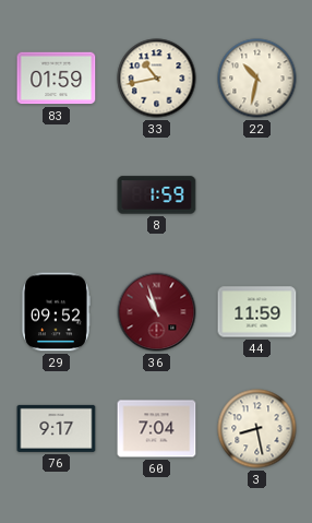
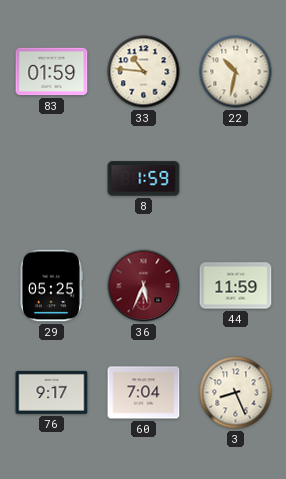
33: 10:43 -> 10:46
29: 09:52 -> 05:25
36: 10:57 -> 5:34
3: 8:28 -> 8:26
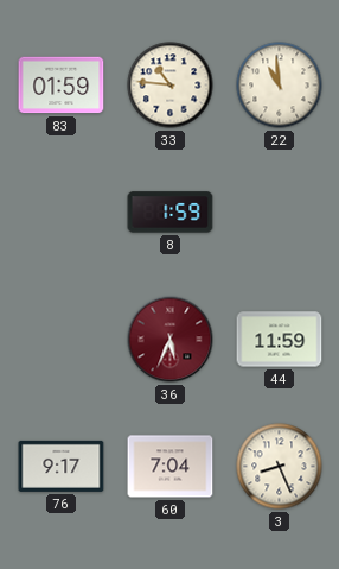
22: 10:32 -> 10:59
29: 05:25 -> none
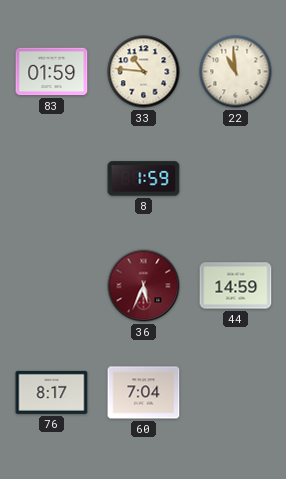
44: 11:59 -> 14:59
76: 9:17 -> 8:17
3: 8:26 -> none
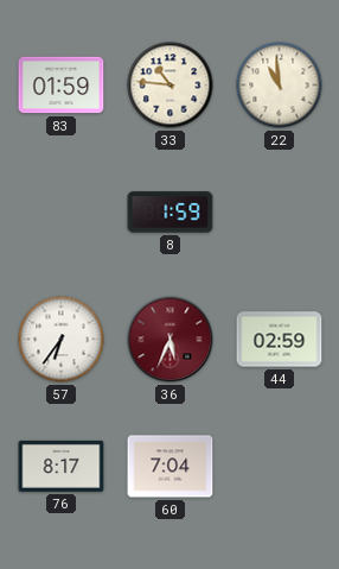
57: none -> 6:36
44: 14:59 -> 02:59
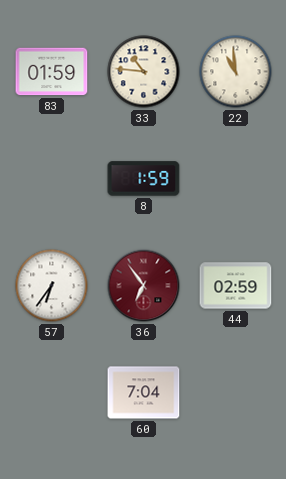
36: 5:34 -> 6:54
76: 8:17 -> none
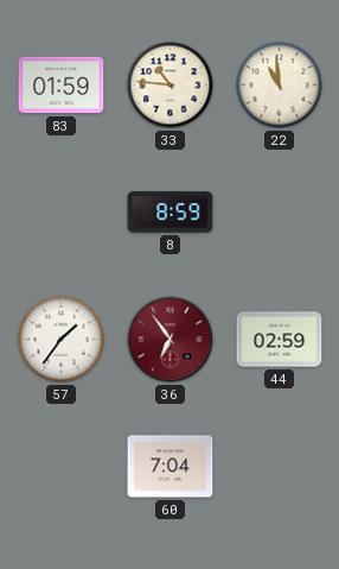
8: 1:59 -> 8:59
57: 6:36 -> 1:36
